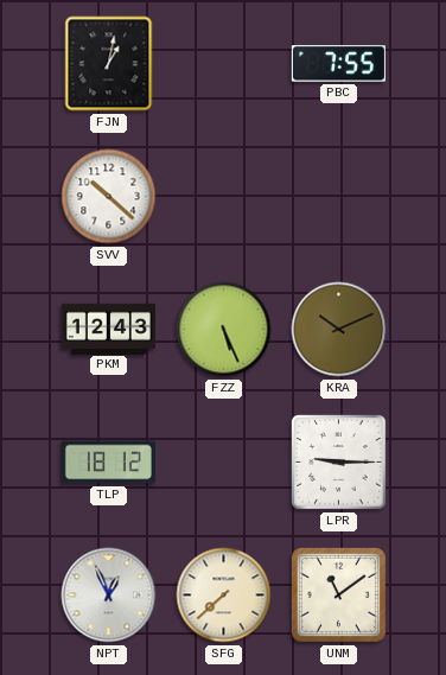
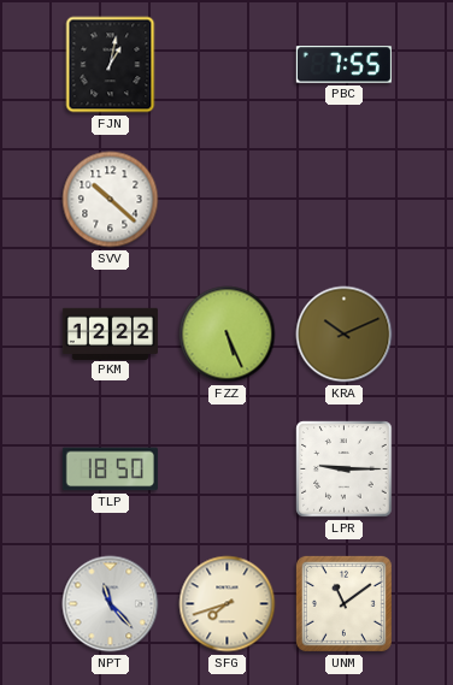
PKM: 12:43 -> 12:22
TLP: 18:12 -> 18:50
NPT: 12:56 -> 11:23
SFG: 7:38 -> 7:42
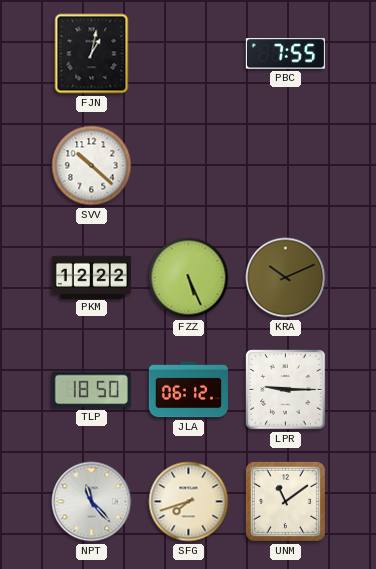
JLA: none -> 06:12
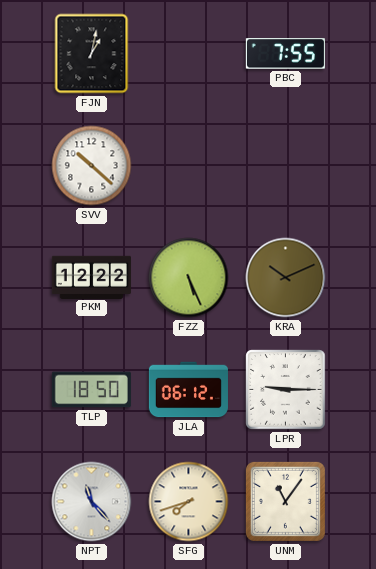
UNM: 11:09 -> 11:06
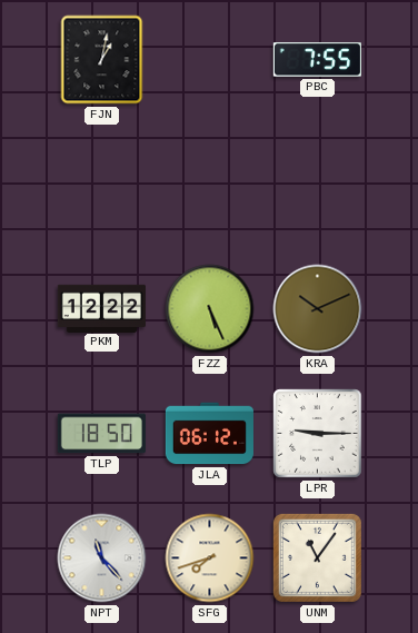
SVV: 10:22 -> none
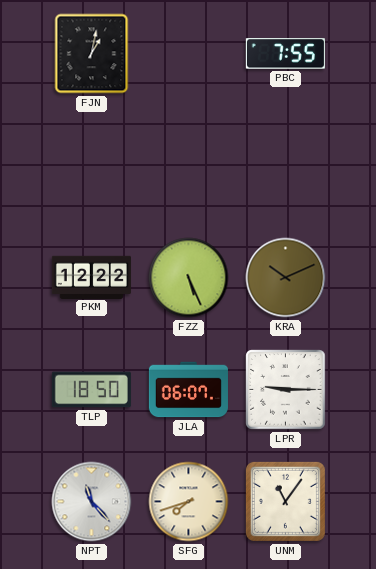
JLA: 06:12 -> 06:07
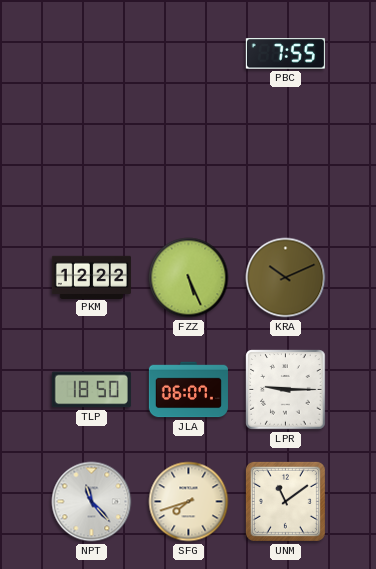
FJN: 1:02 -> none
UNM: 11:06 -> 11:09
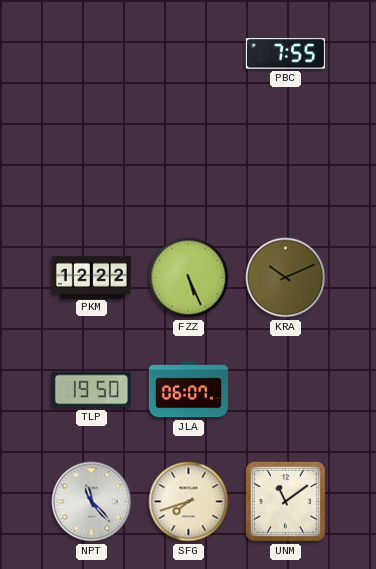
TLP: 18:50 -> 19:50
LPR: 9:15 -> none
